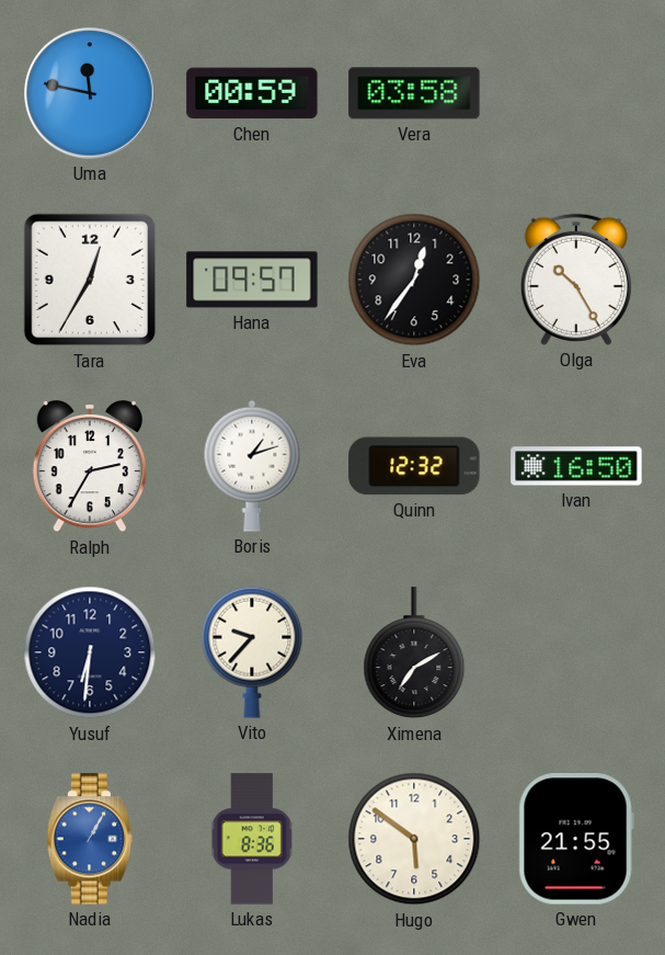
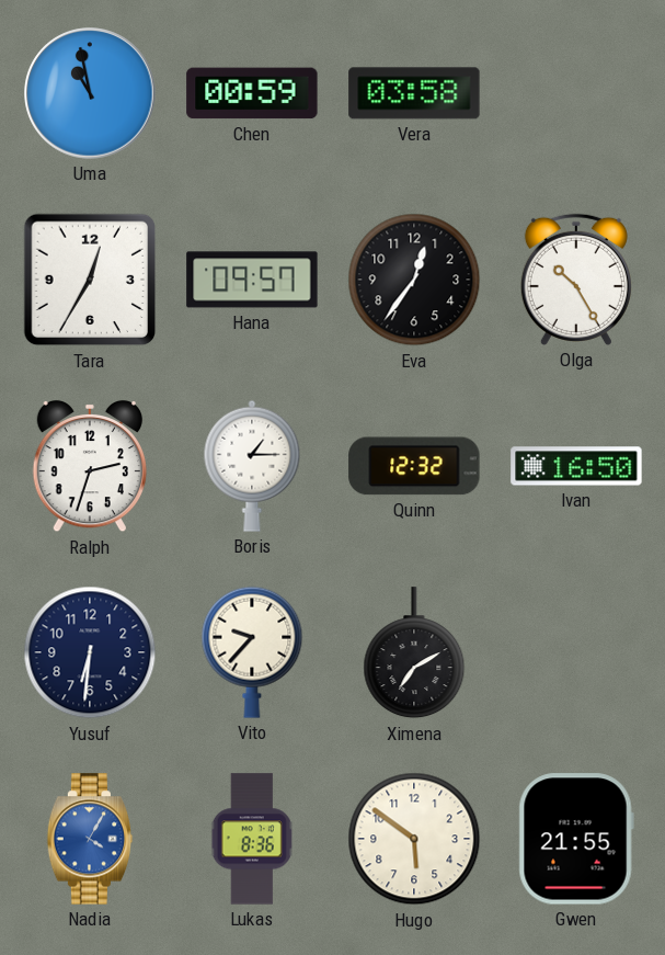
Uma: 11:47 -> 10:58
Ralph: 2:35 -> 2:33
Boris: 1:12 -> 1:15
Nadia: 1:05 -> 4:05
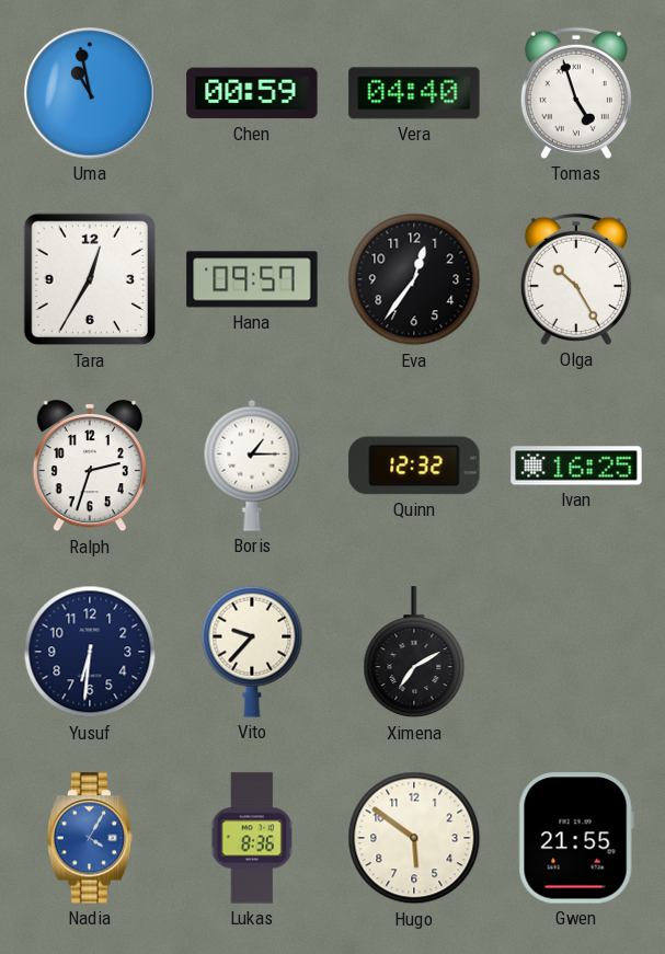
Vera: 03:58 -> 04:40
Tomas: none -> 4:57
Ivan: 16:50 -> 16:25
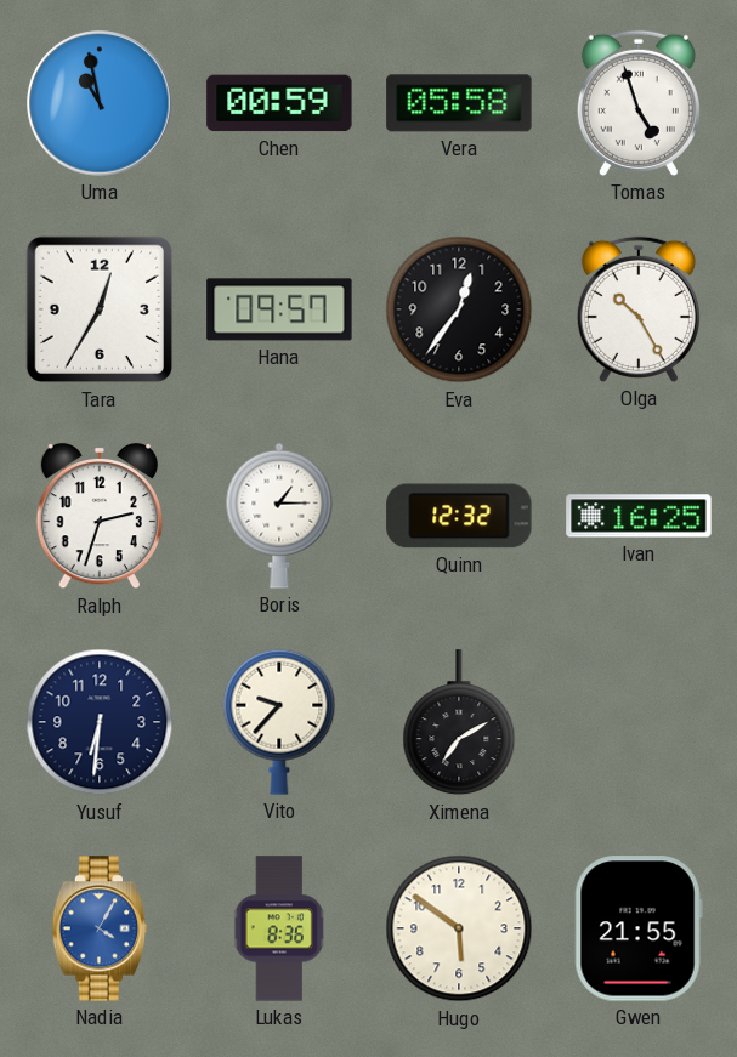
Vera: 04:40 -> 05:58
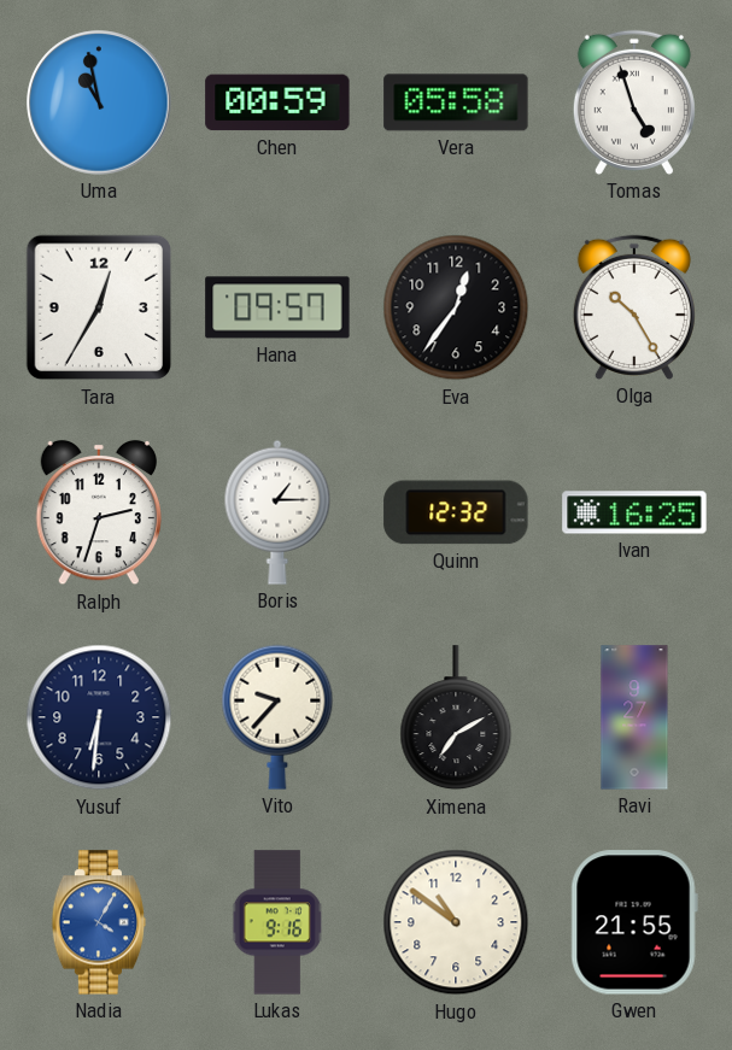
Ravi: none -> 9:27
Lukas: 8:36 -> 9:16
Hugo: 5:51 -> 10:51
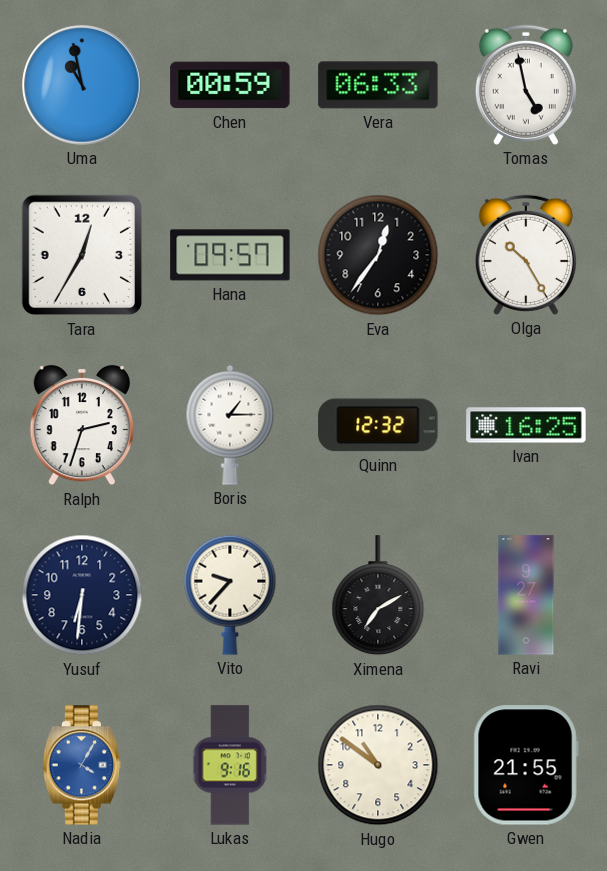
Vera: 05:58 -> 06:33
Tomas: 4:57 -> 4:58
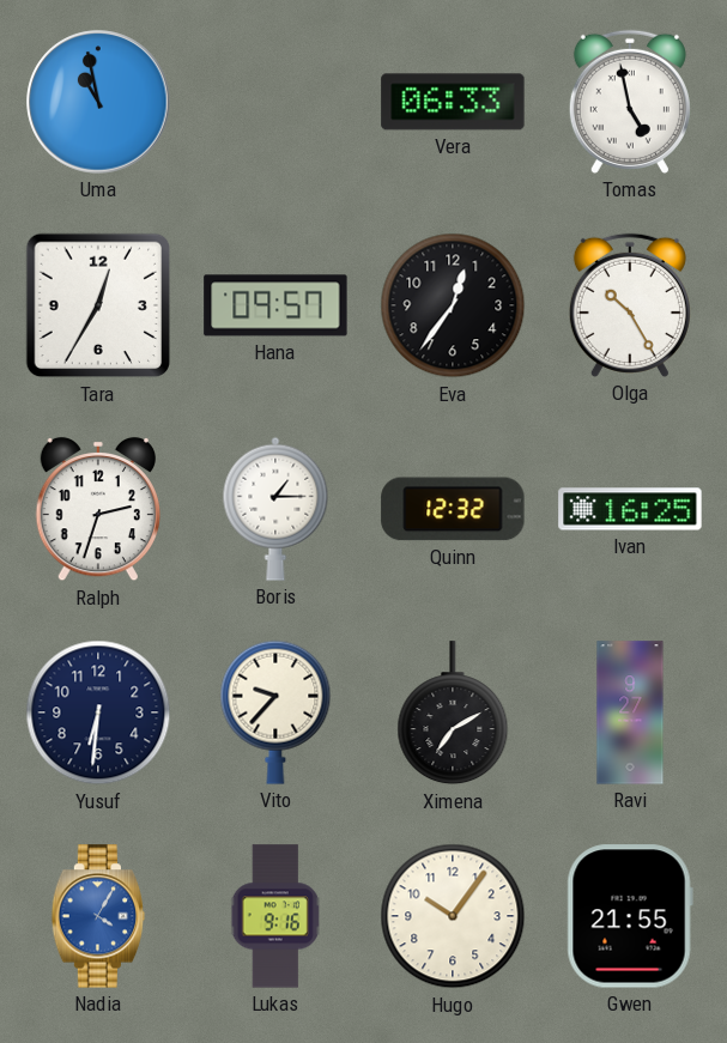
Chen: 00:59 -> none
Hugo: 10:51 -> 10:06
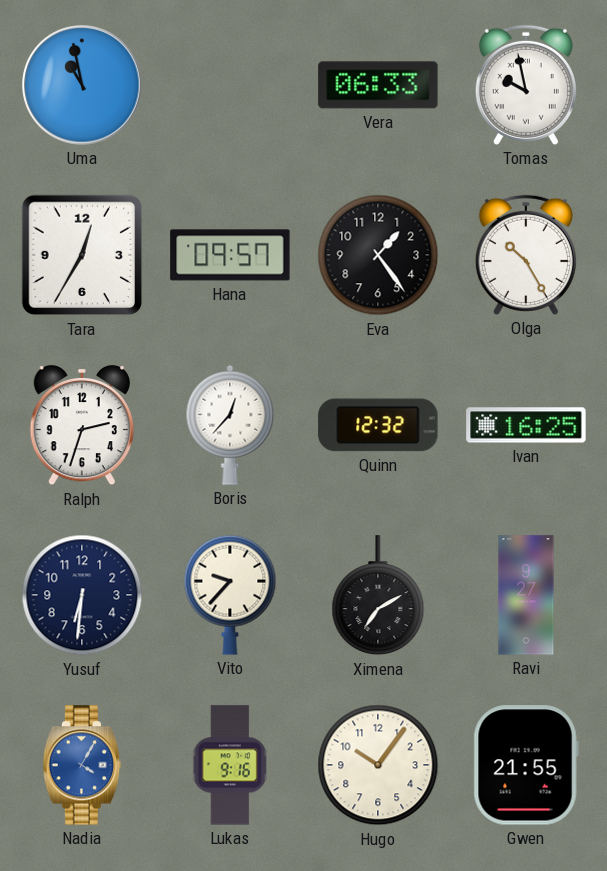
Tomas: 4:58 -> 9:58
Eva: 12:36 -> 1:24
Boris: 1:15 -> 12:37
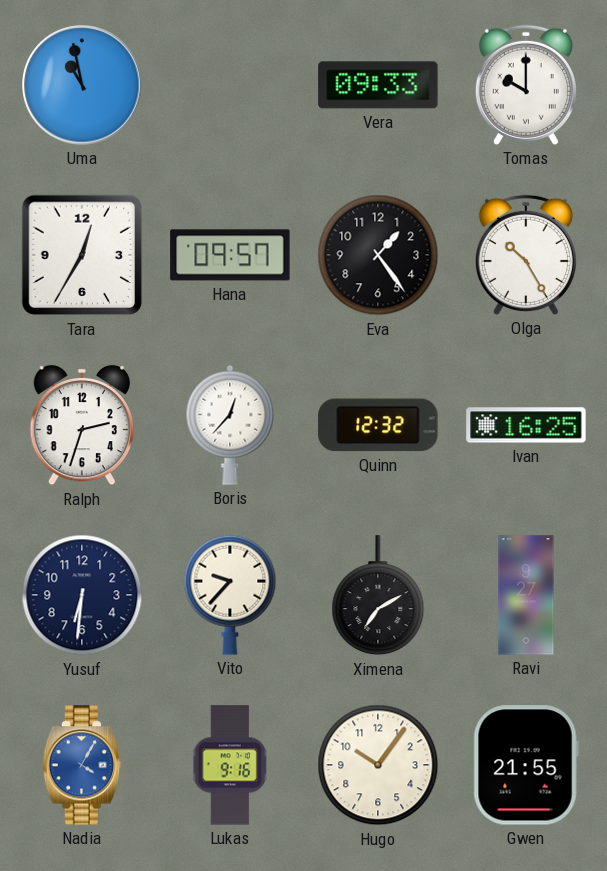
Vera: 06:33 -> 09:33
Tomas: 9:58 -> 10:00
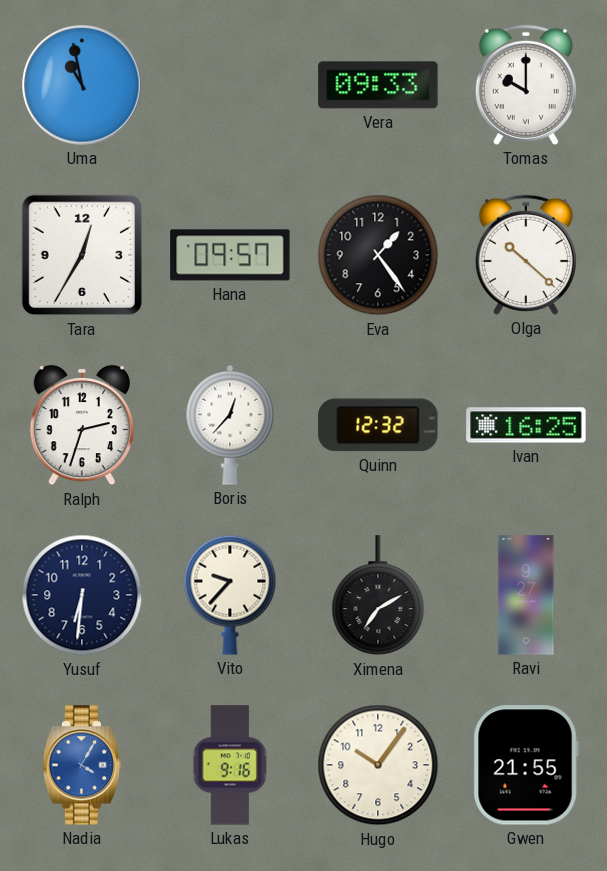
Olga: 10:25 -> 10:22
